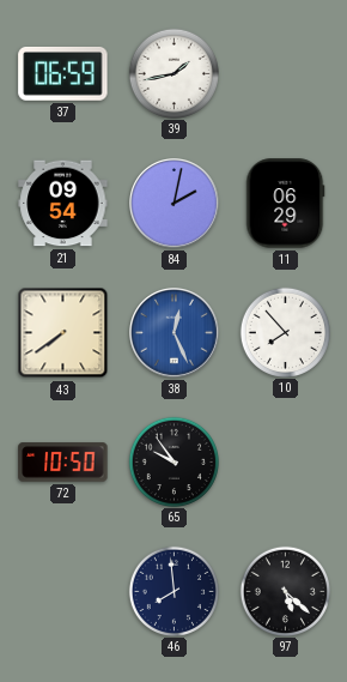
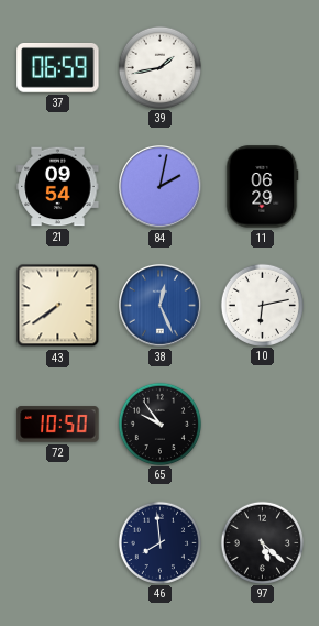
10: 7:53 -> 6:13
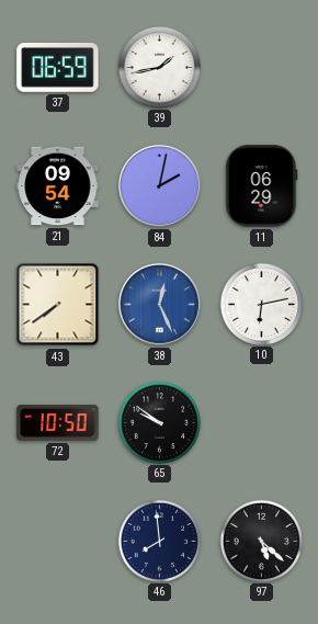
65: 9:54 -> 9:51
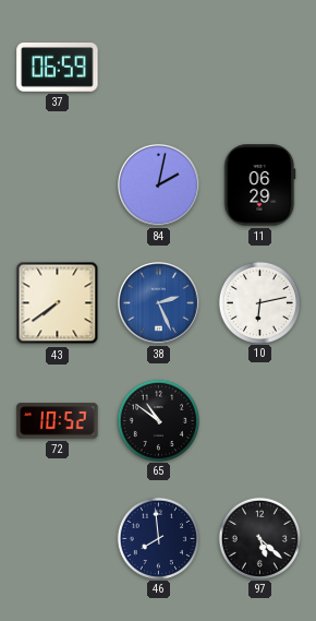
39: 1:43 -> none
21: 09:54 -> none
38: 12:26 -> 2:26
72: 10:50 -> 10:52
65: 9:51 -> 10:51
